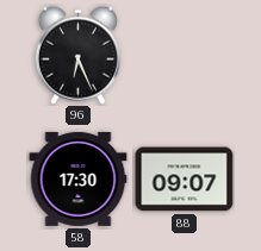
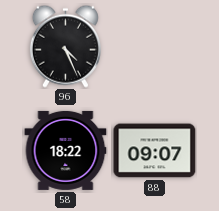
96: 6:26 -> 4:26
58: 17:30 -> 18:22
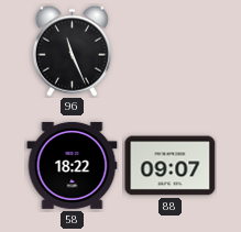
96: 4:26 -> 11:26
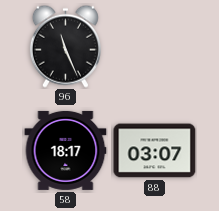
58: 18:22 -> 18:17
88: 09:07 -> 03:07
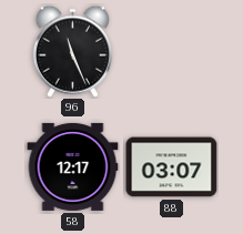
58: 18:17 -> 12:17
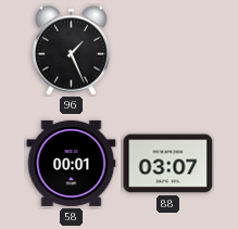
96: 11:26 -> 1:26
58: 12:17 -> 00:01
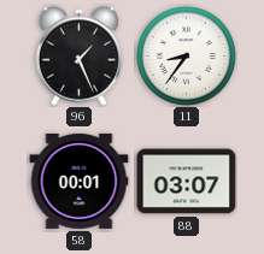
11: none -> 8:36
